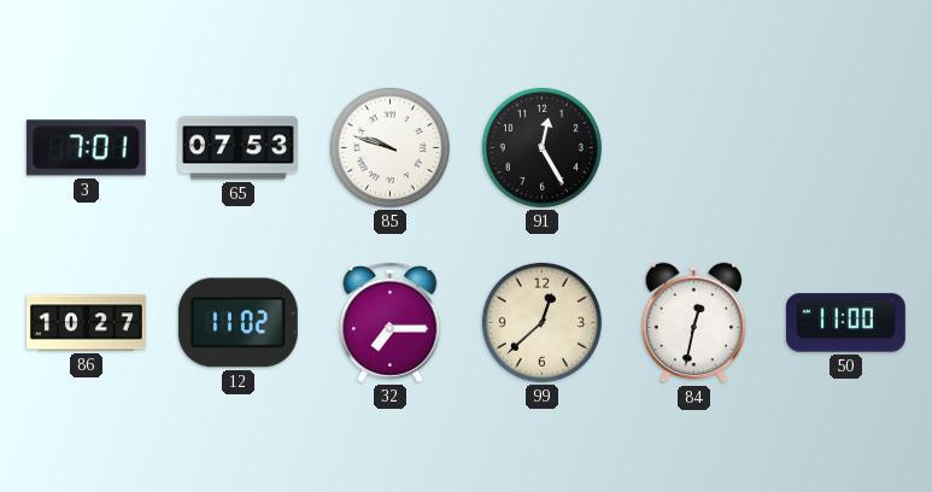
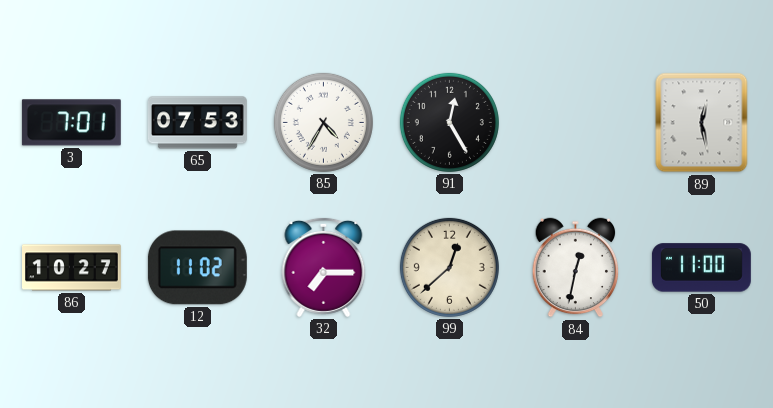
85: 9:48 -> 4:35
89: none -> 12:28
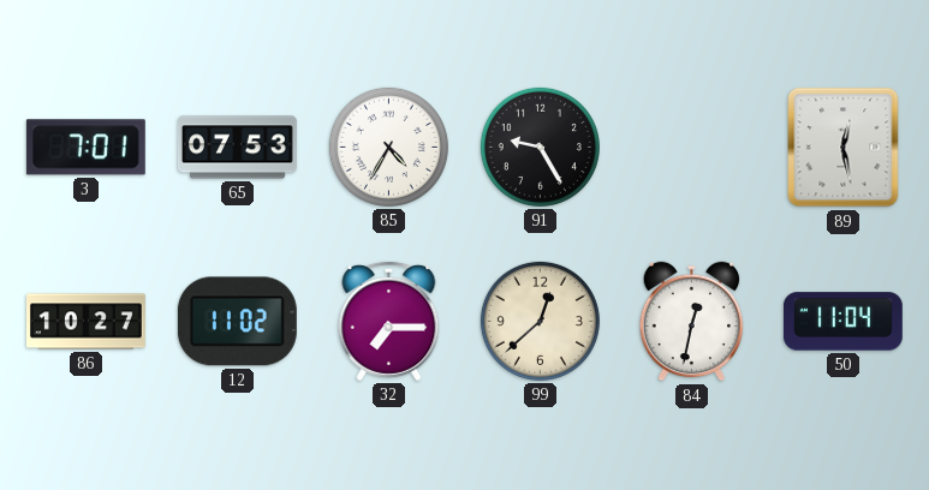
91: 12:25 -> 9:25
50: 11:00 -> 11:04
